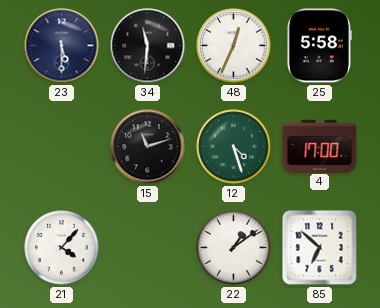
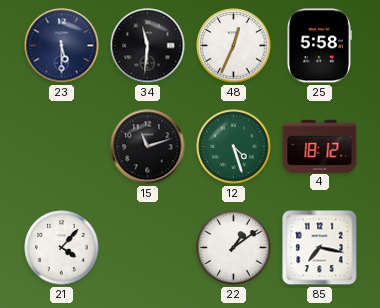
4: 17:00 -> 18:12
85: 6:52 -> 7:17
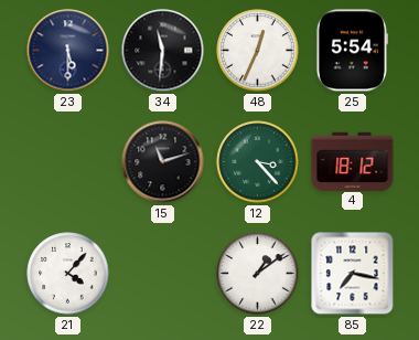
25: 5:58 -> 5:54
12: 4:27 -> 3:23
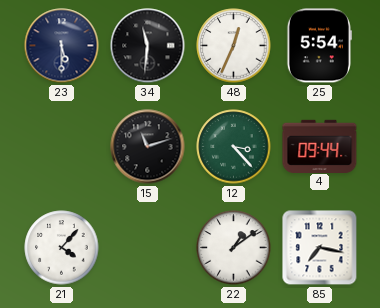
4: 18:12 -> 09:44
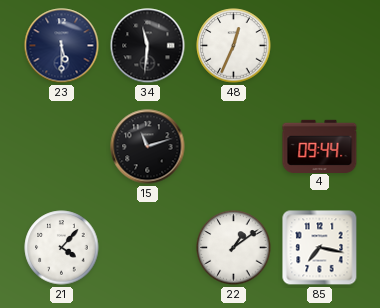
25: 5:54 -> none
12: 3:23 -> none
